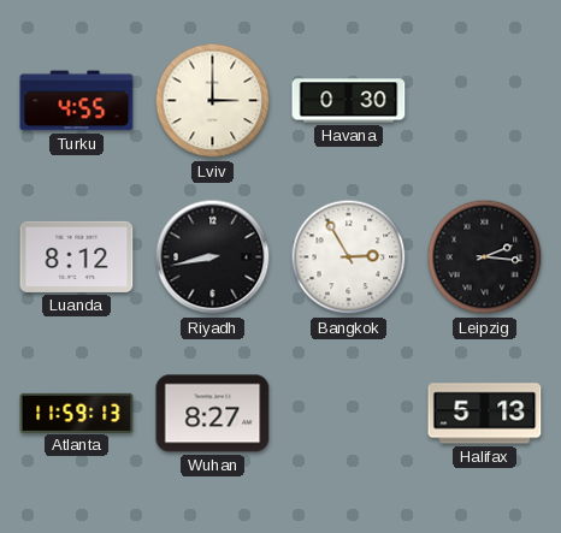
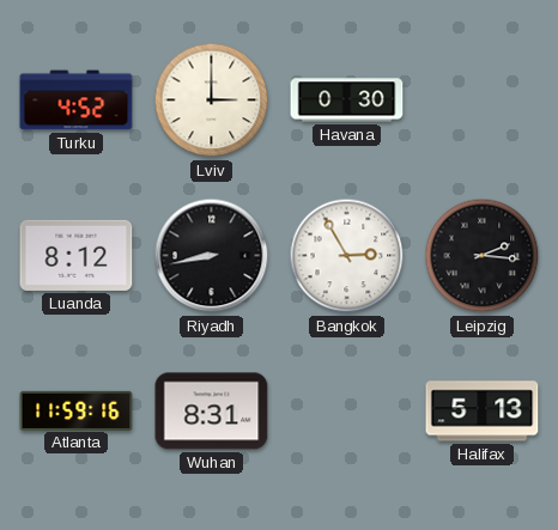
Turku: 4:55 -> 4:52
Atlanta: 11:59:13 -> 11:59:16
Wuhan: 8:27 -> 8:31
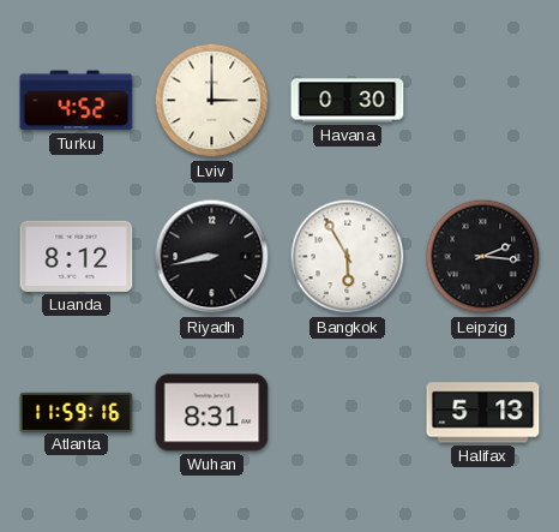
Bangkok: 2:55 -> 5:55
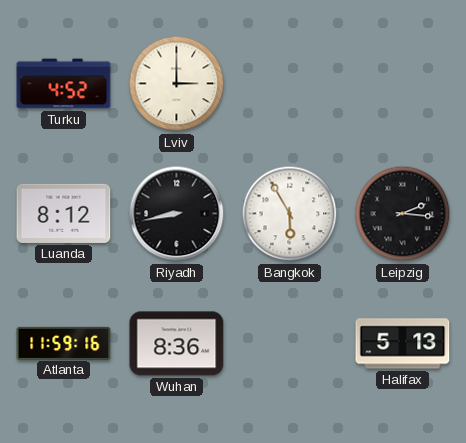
Havana: 0:30 -> none
Wuhan: 8:31 -> 8:36
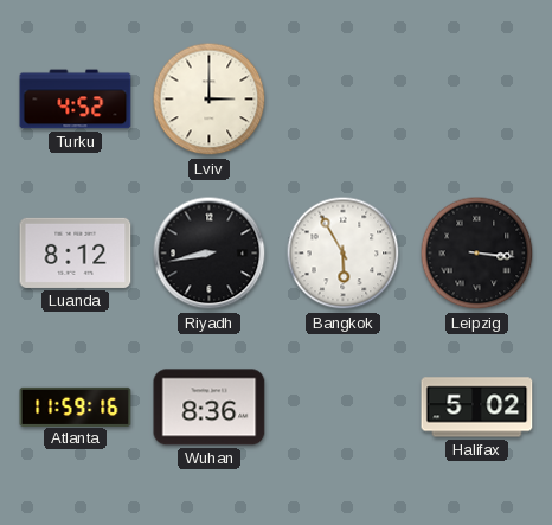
Leipzig: 2:16 -> 3:16
Halifax: 5:13 -> 5:02
